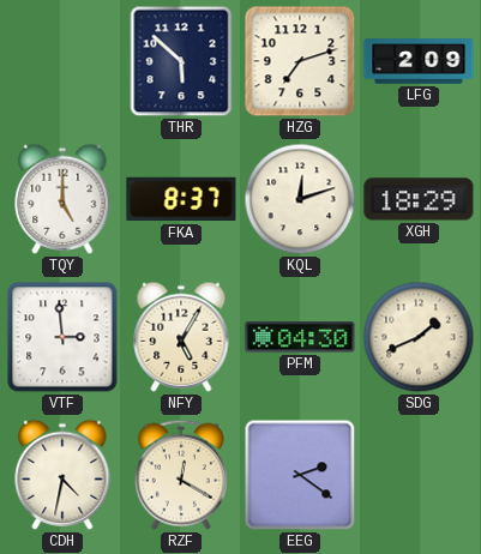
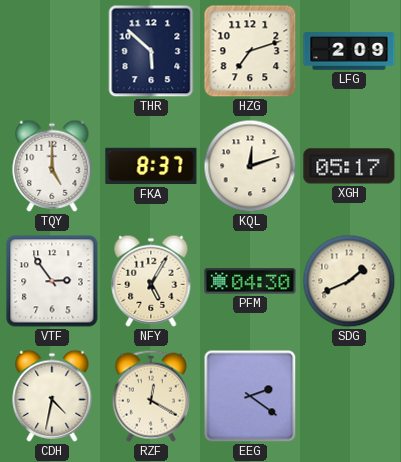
XGH: 18:29 -> 05:17
VTF: 2:59 -> 2:54
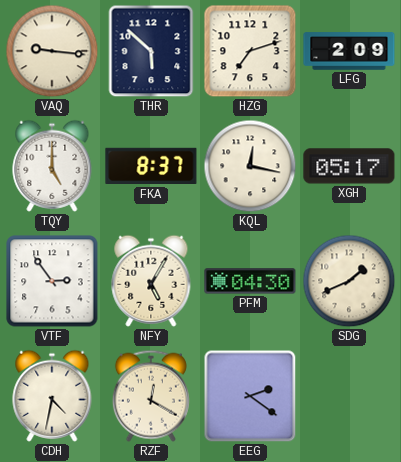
VAQ: none -> 9:16
KQL: 12:12 -> 12:17
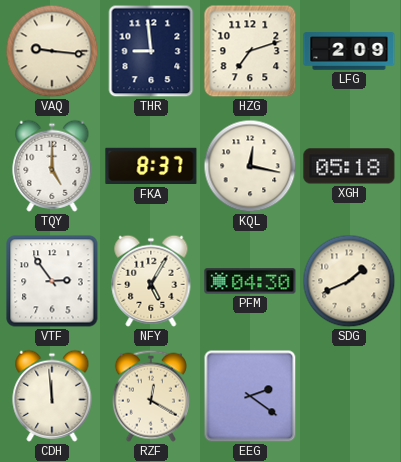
THR: 5:52 -> 8:59
XGH: 05:17 -> 05:18
CDH: 4:32 -> 11:59
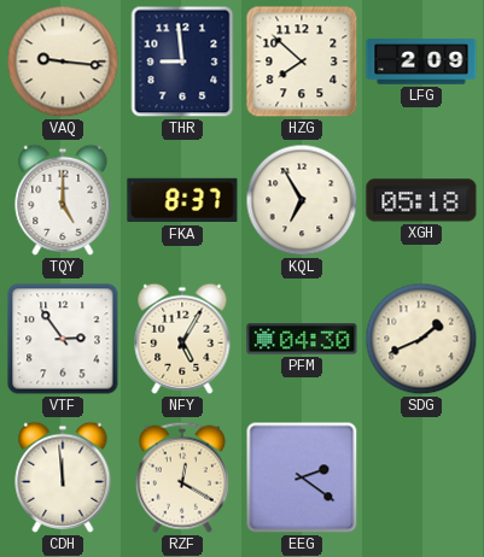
HZG: 7:12 -> 7:52
KQL: 12:17 -> 6:55
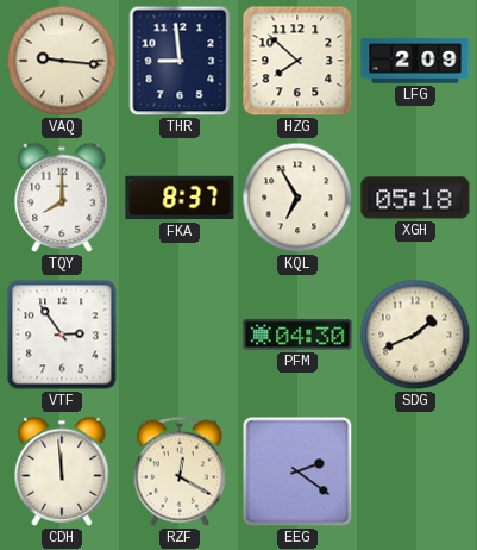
TQY: 5:00 -> 8:00
NFY: 5:05 -> none
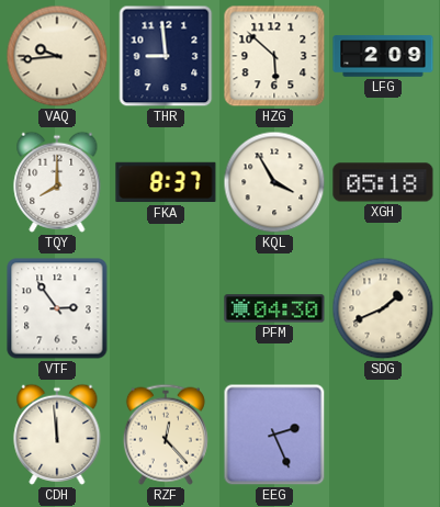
VAQ: 9:16 -> 9:44
HZG: 7:52 -> 5:52
KQL: 6:55 -> 3:55
RZF: 12:20 -> 12:23
EEG: 2:21 -> 2:26
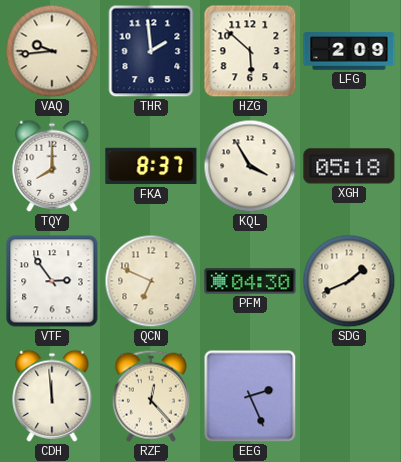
THR: 8:59 -> 1:59
QCN: none -> 6:49
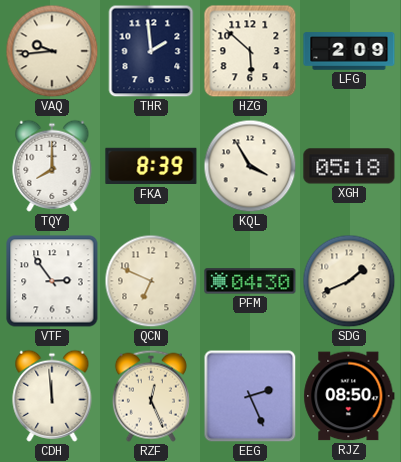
FKA: 8:37 -> 8:39
RZF: 12:23 -> 12:26
RJZ: none -> 08:50
